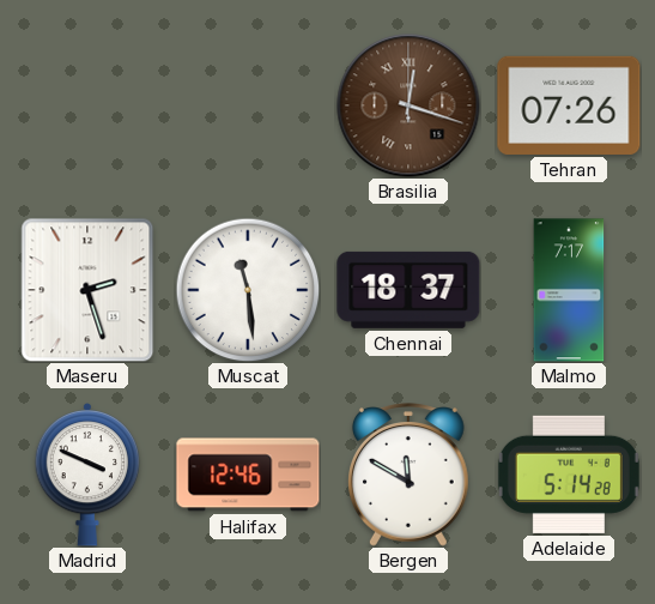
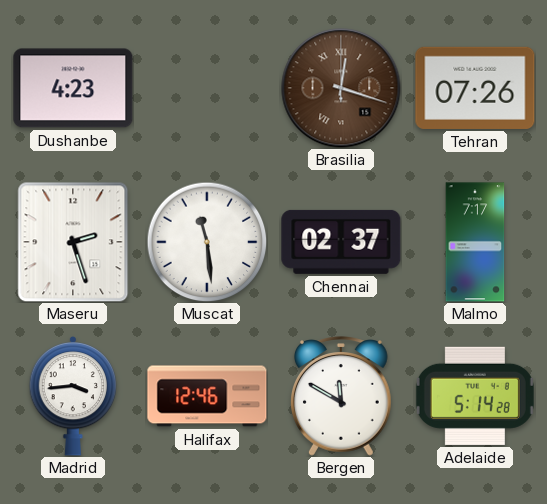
Dushanbe: none -> 4:23
Chennai: 18:37 -> 02:37
Madrid: 3:49 -> 3:44
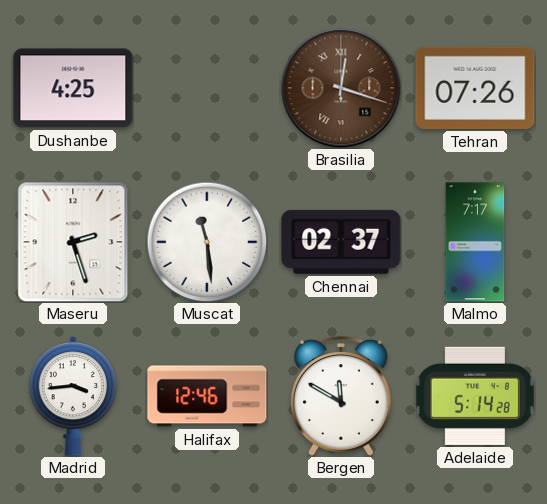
Dushanbe: 4:23 -> 4:25
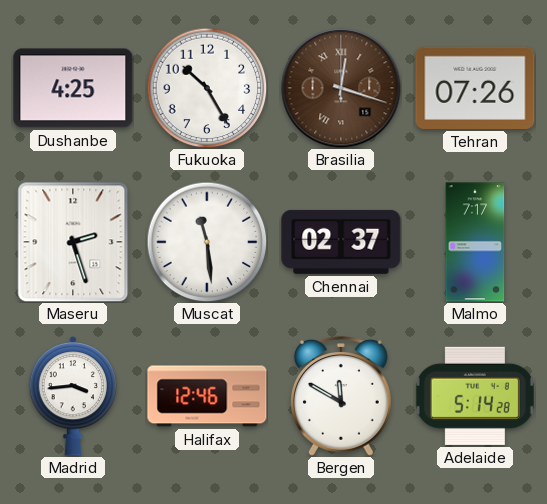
Fukuoka: none -> 10:25
